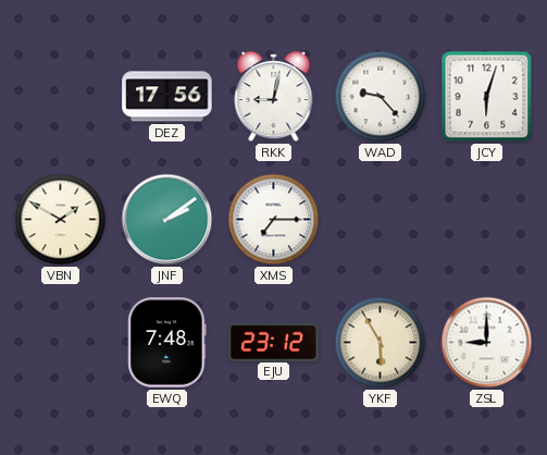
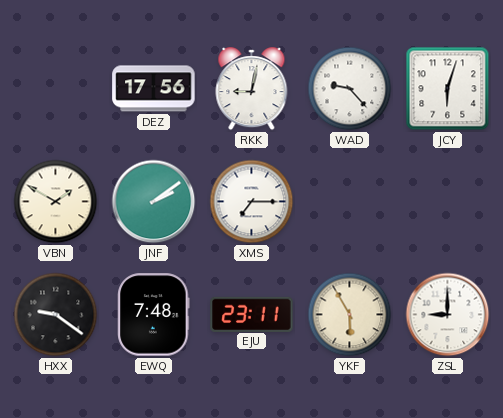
HXX: none -> 9:21
EJU: 23:12 -> 23:11
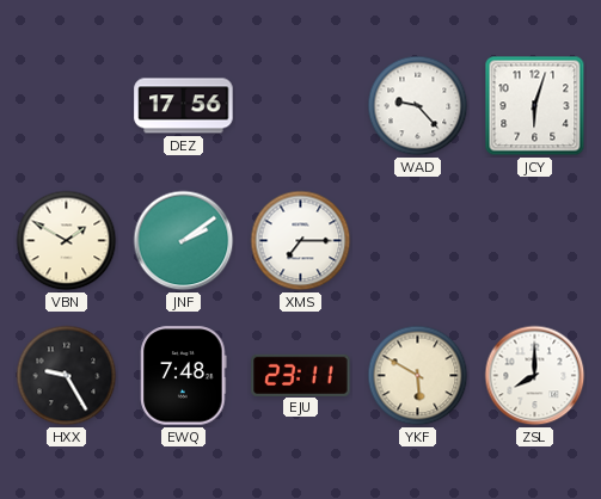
RKK: 9:02 -> none
HXX: 9:21 -> 9:25
YKF: 5:55 -> 5:50
ZSL: 9:00 -> 8:00
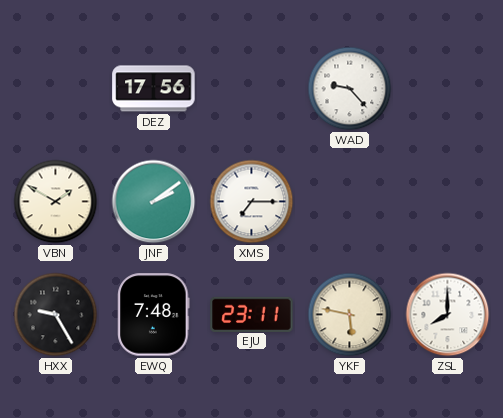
JCY: 6:03 -> none
YKF: 5:50 -> 5:47
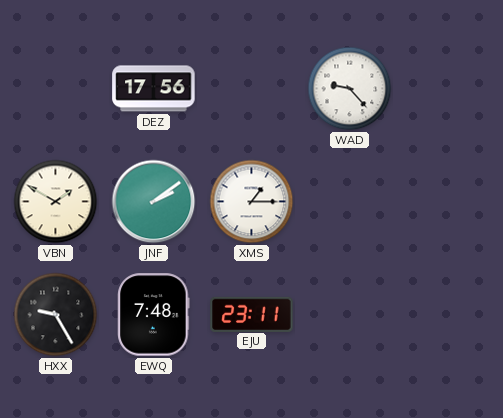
XMS: 7:15 -> 1:15
YKF: 5:47 -> none
ZSL: 8:00 -> none
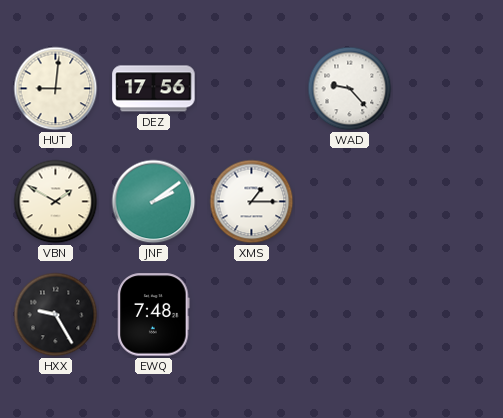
HUT: none -> 9:01
EJU: 23:11 -> none
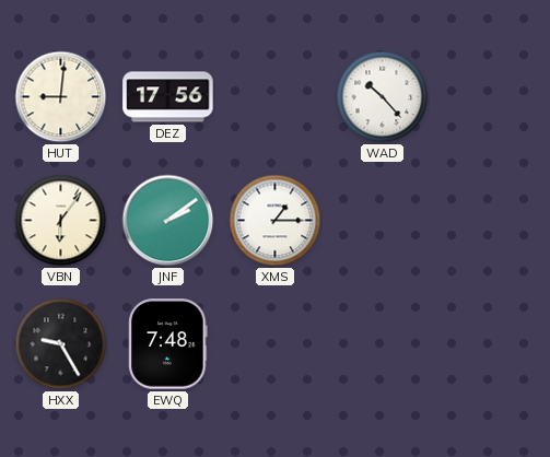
WAD: 9:23 -> 10:23
VBN: 1:50 -> 6:06
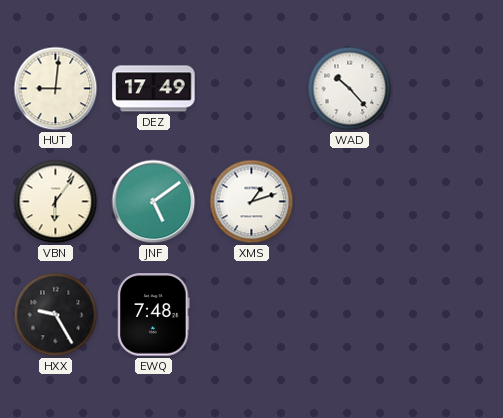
DEZ: 17:56 -> 17:49
JNF: 2:09 -> 5:09
XMS: 1:15 -> 1:12
